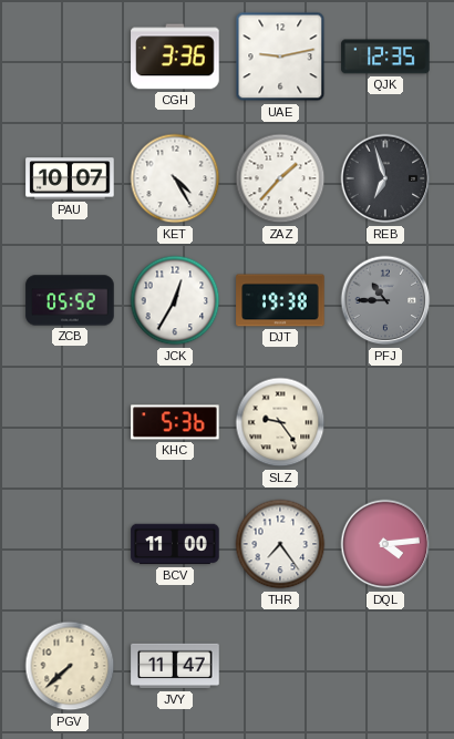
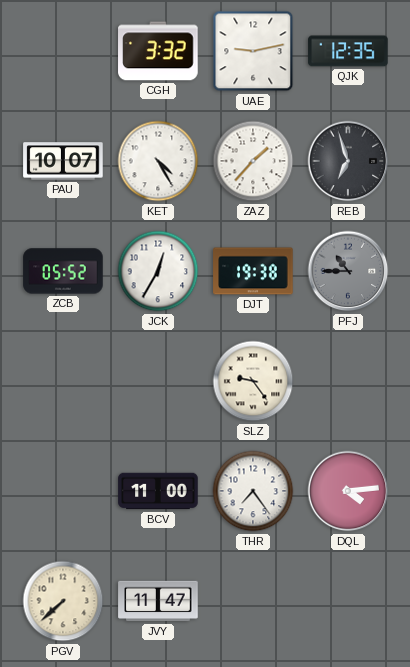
CGH: 3:36 -> 3:32
KHC: 5:36 -> none
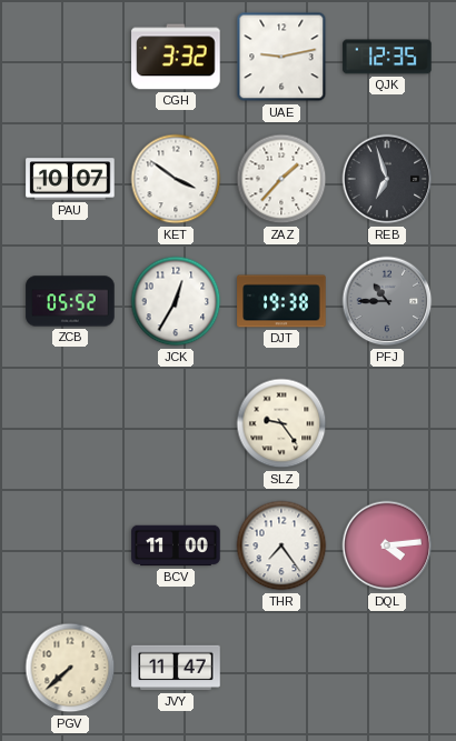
KET: 4:25 -> 3:51
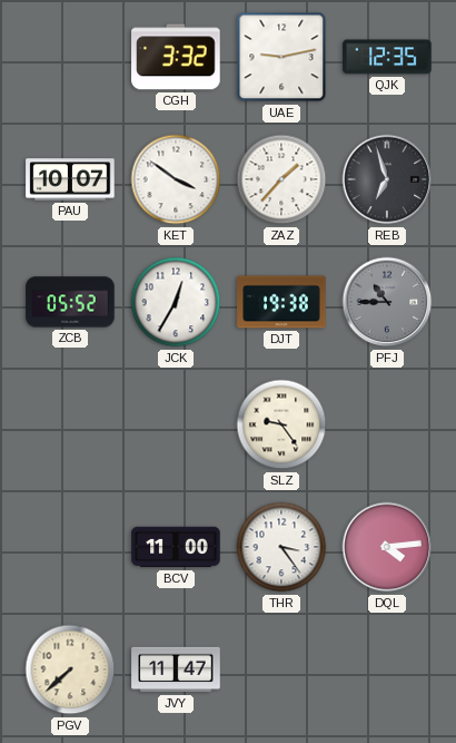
THR: 7:24 -> 3:24
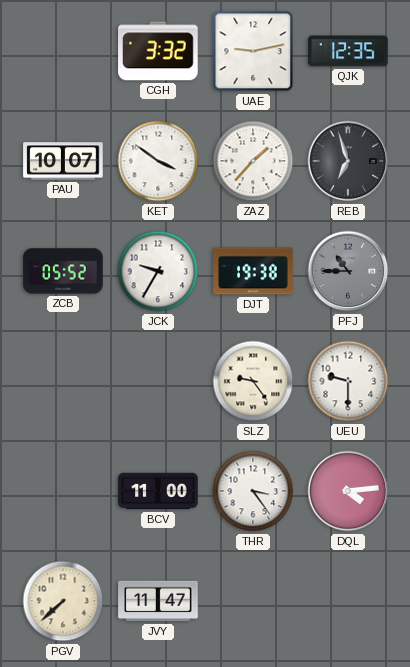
JCK: 12:35 -> 9:35
UEU: none -> 9:30
